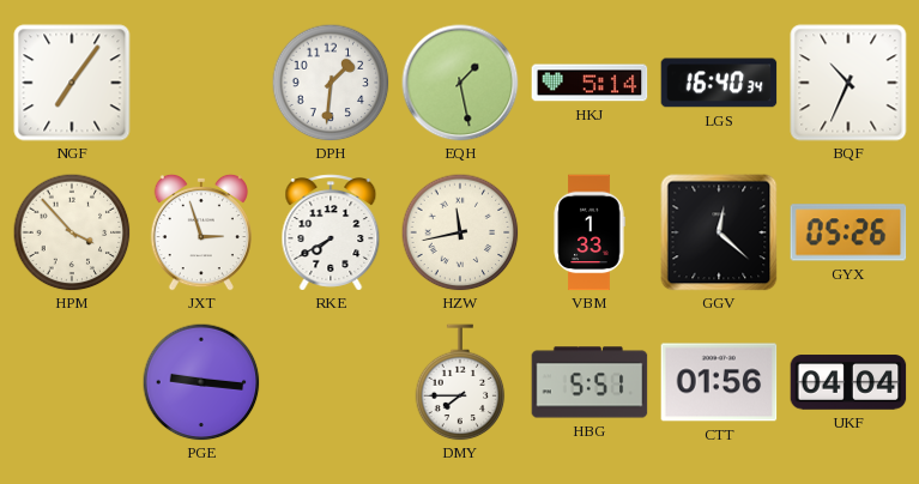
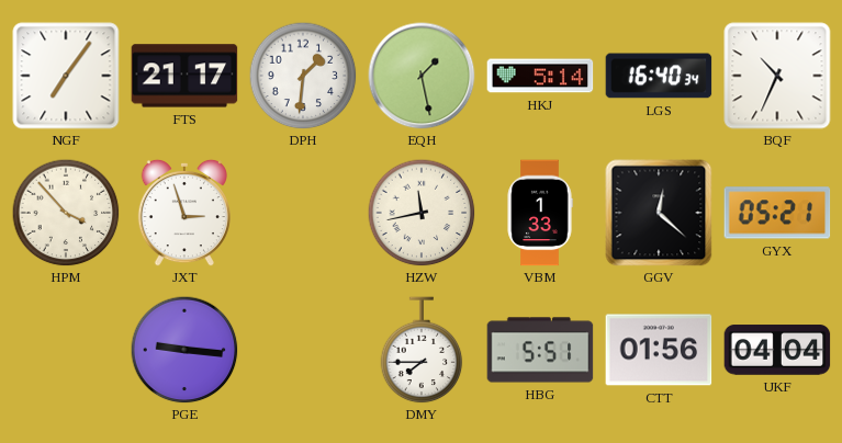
FTS: none -> 21:17
RKE: 7:40 -> none
GYX: 05:26 -> 05:21
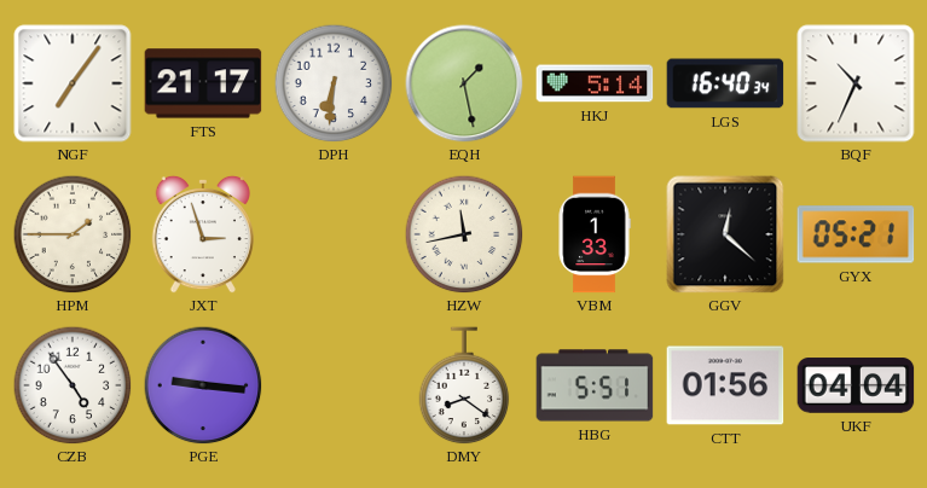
DPH: 1:31 -> 6:31
HPM: 3:53 -> 1:45
CZB: none -> 4:54
DMY: 7:45 -> 8:21
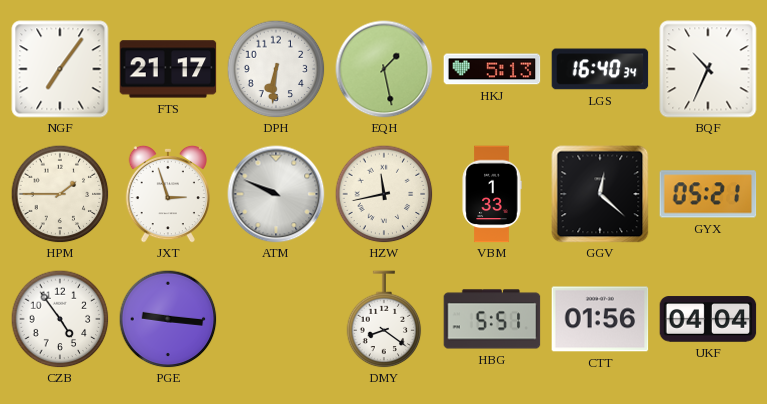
HKJ: 5:14 -> 5:13
ATM: none -> 9:49
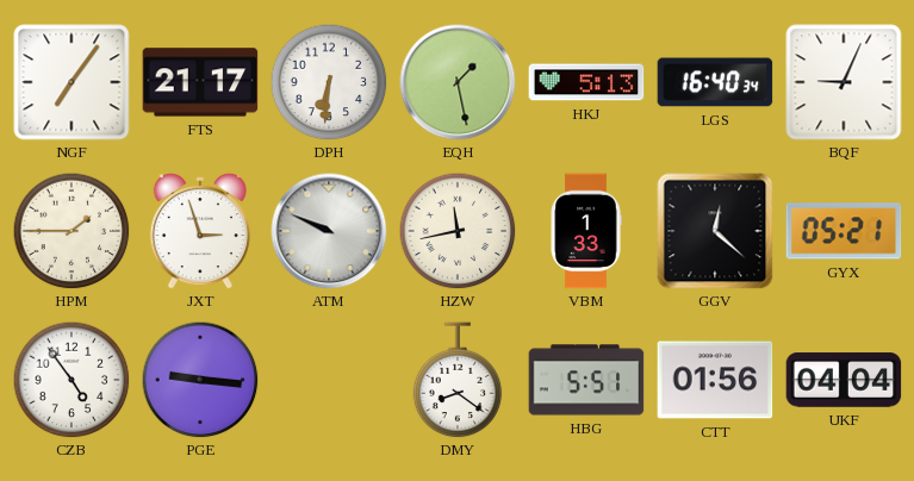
BQF: 10:34 -> 9:04
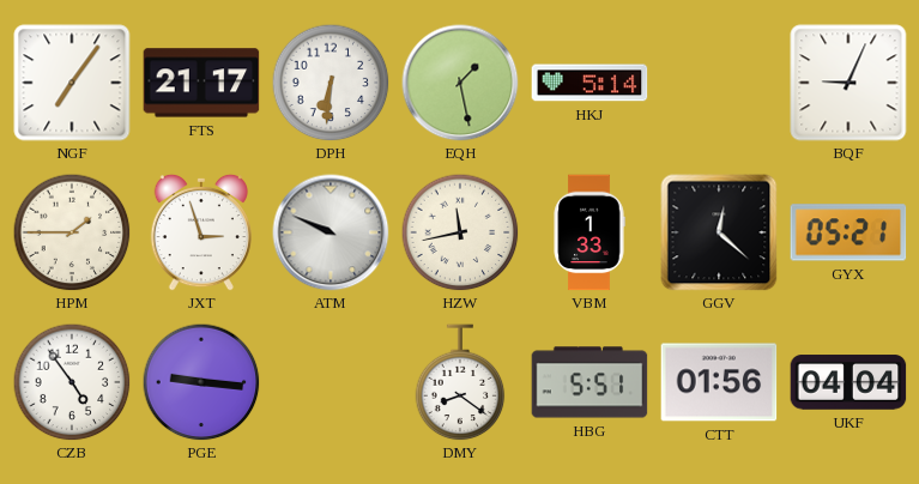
HKJ: 5:13 -> 5:14
LGS: 16:40 -> none
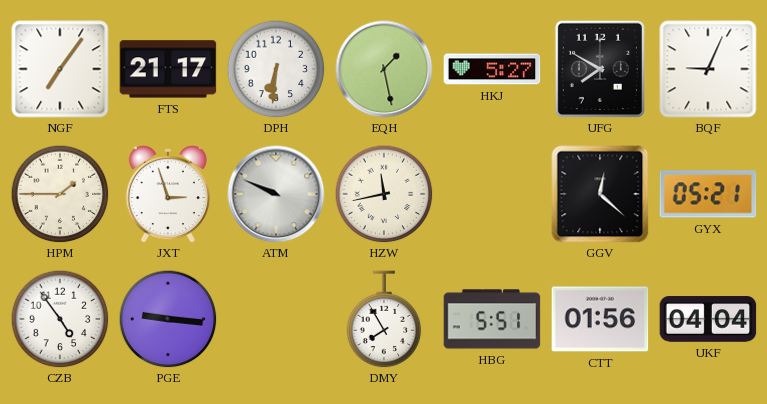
HKJ: 5:14 -> 5:27
UFG: none -> 7:50
VBM: 1:33 -> none
DMY: 8:21 -> 7:55
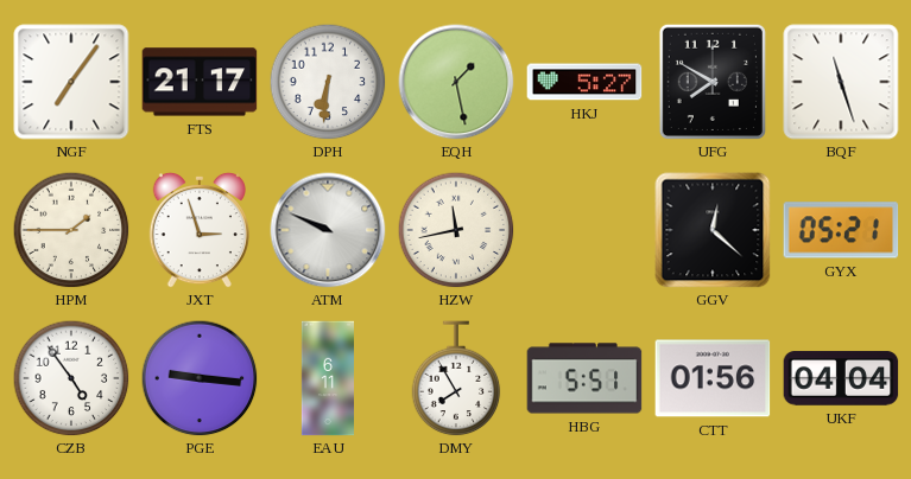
BQF: 9:04 -> 11:27
EAU: none -> 6:11
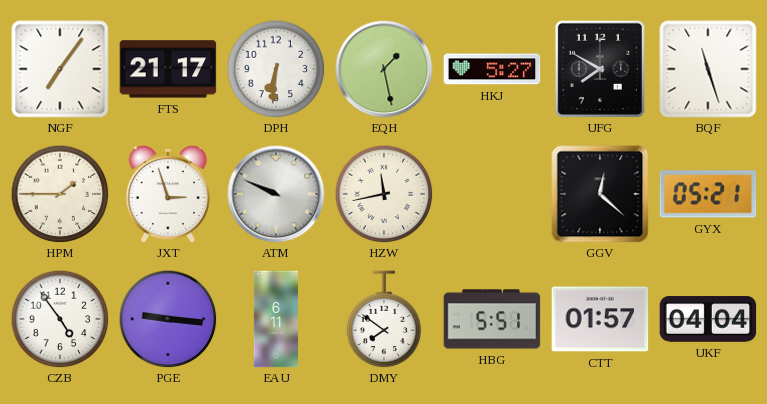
DMY: 7:55 -> 7:51
CTT: 01:56 -> 01:57
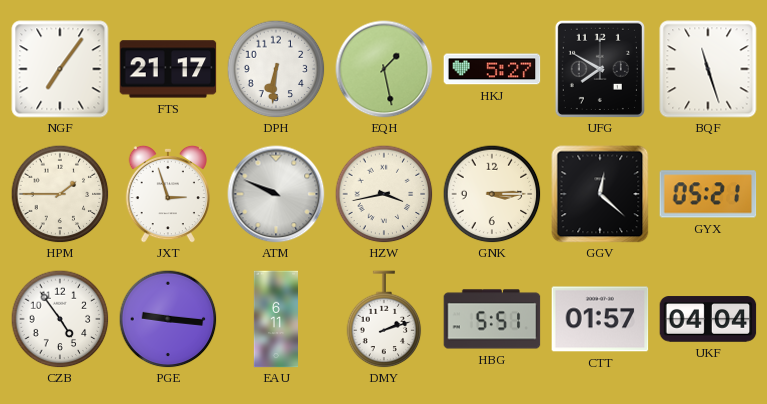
HZW: 11:43 -> 3:43
GNK: none -> 3:15
DMY: 7:51 -> 2:12
